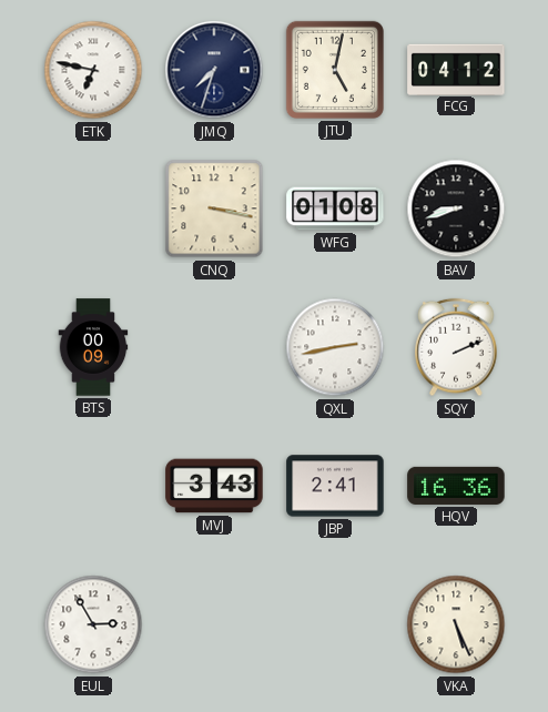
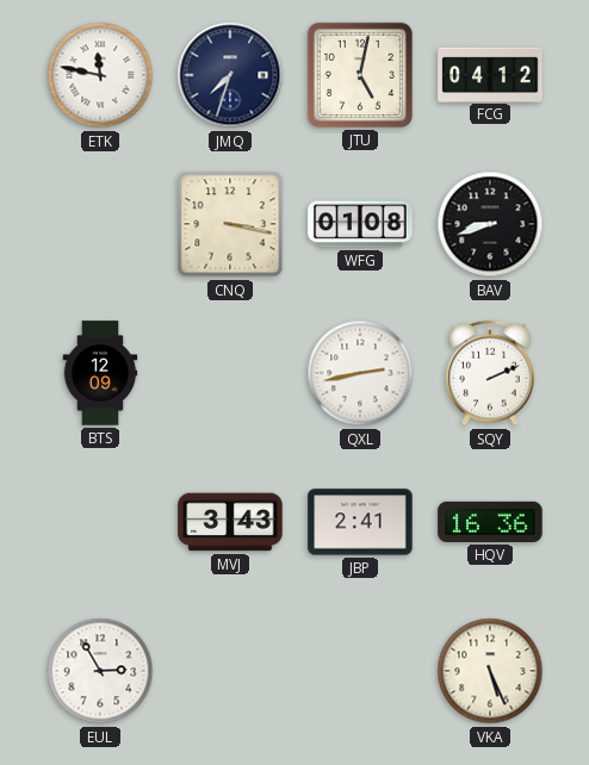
ETK: 6:47 -> 11:47
BTS: 00:09 -> 12:09
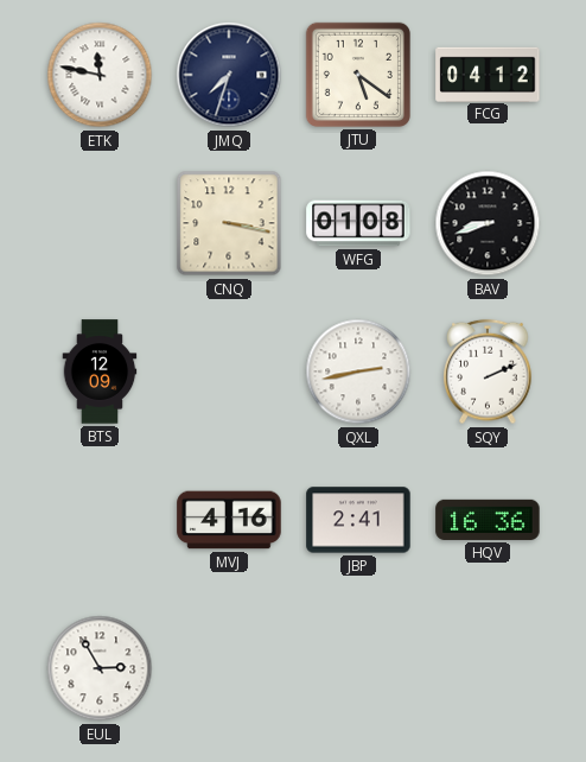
JTU: 5:02 -> 5:21
MVJ: 3:43 -> 4:16
VKA: 5:26 -> none
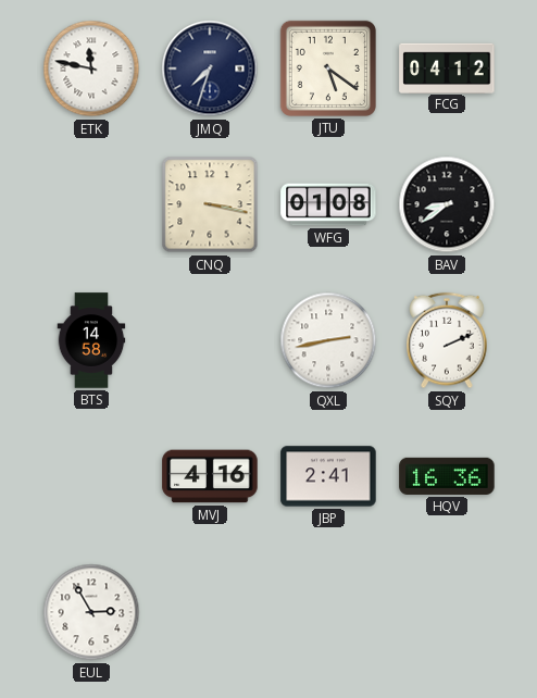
BAV: 8:42 -> 8:39
BTS: 12:09 -> 14:58
